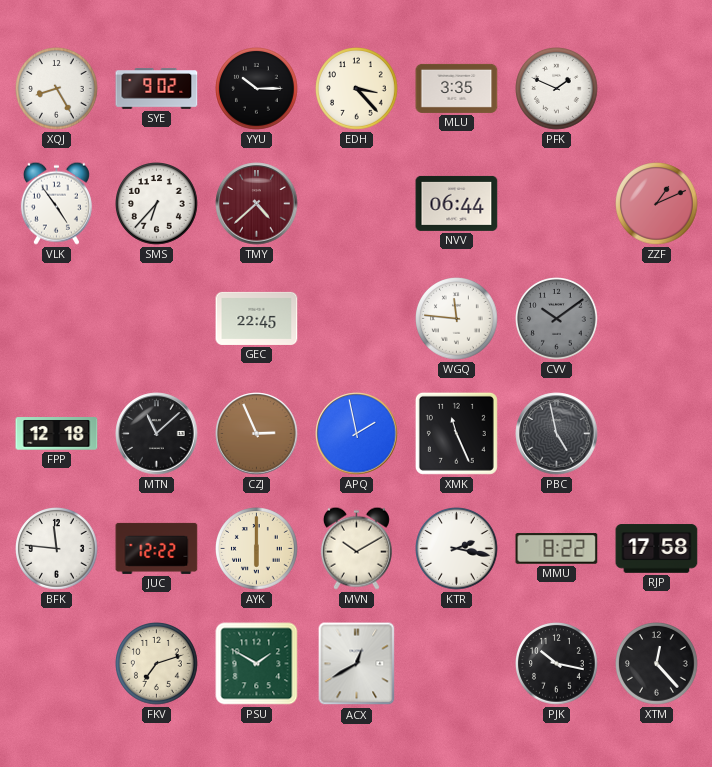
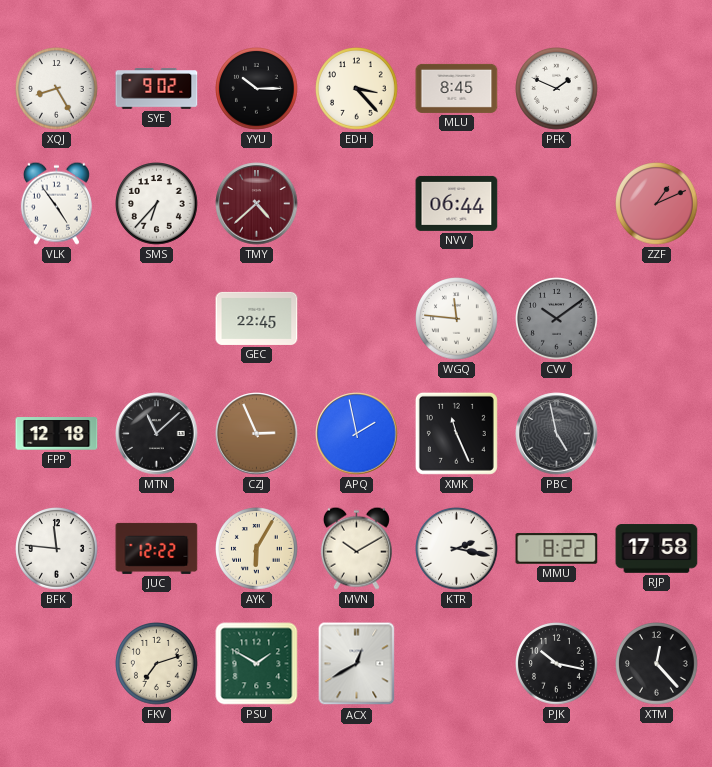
MLU: 3:35 -> 8:45
AYK: 6:00 -> 6:05
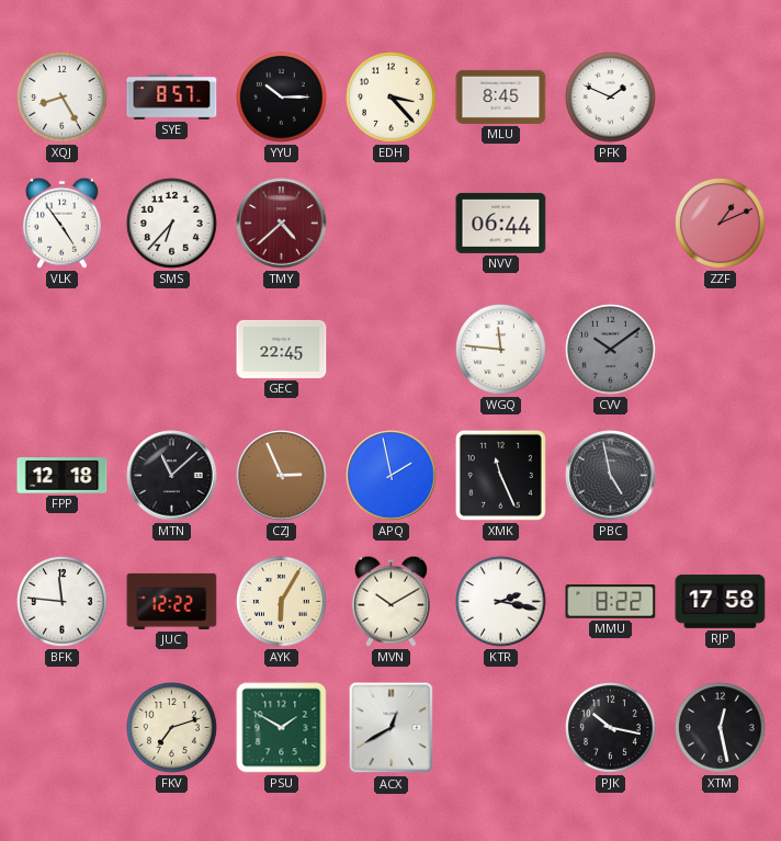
SYE: 9:02 -> 8:57
XTM: 12:23 -> 12:28
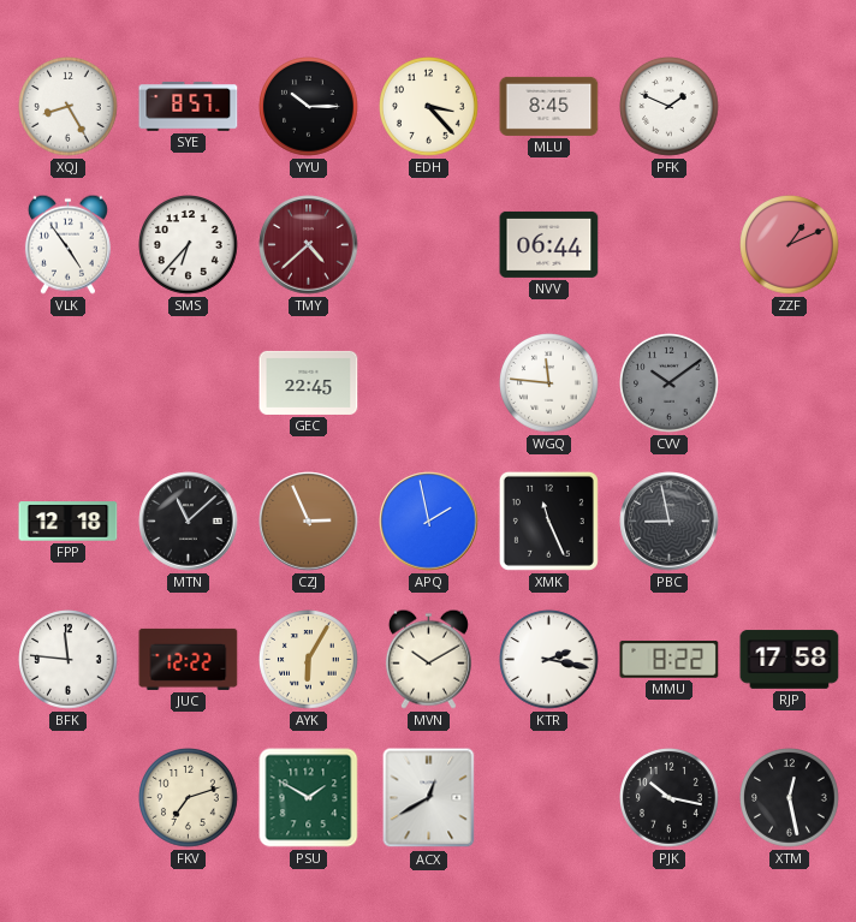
PBC: 4:58 -> 8:58
